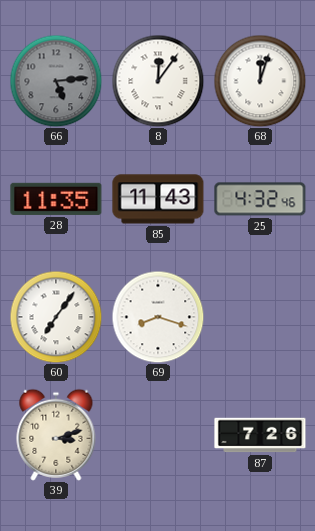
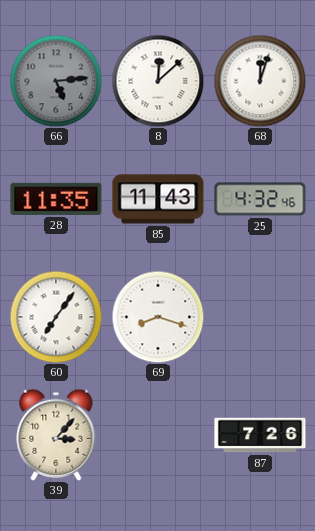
8: 12:06 -> 12:08
39: 3:12 -> 3:07
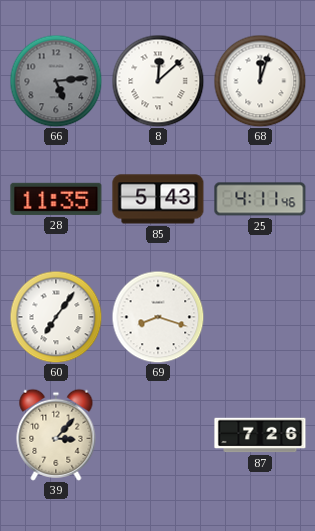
85: 11:43 -> 5:43
25: 4:32 -> 4:11
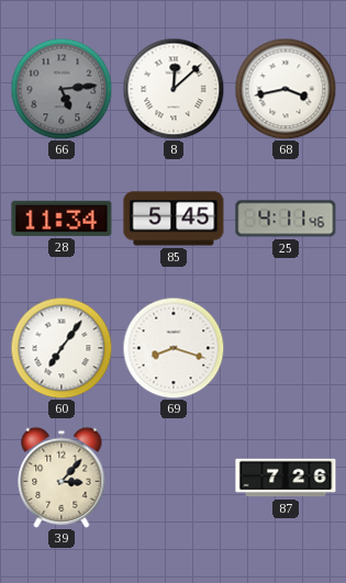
68: 12:03 -> 3:43
28: 11:35 -> 11:34
85: 5:43 -> 5:45
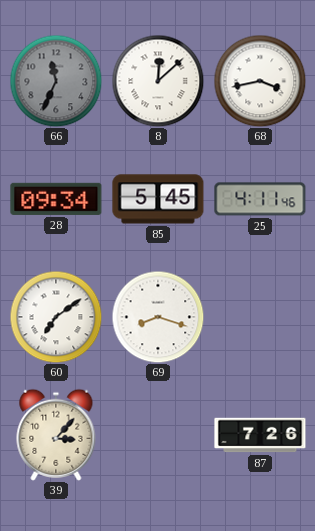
66: 5:14 -> 11:34
28: 11:34 -> 09:34
60: 7:06 -> 7:09
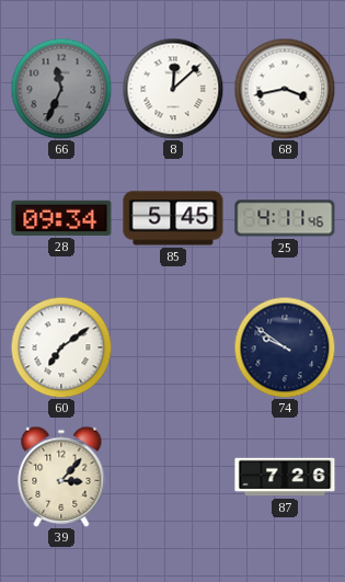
69: 8:18 -> none
74: none -> 9:51
